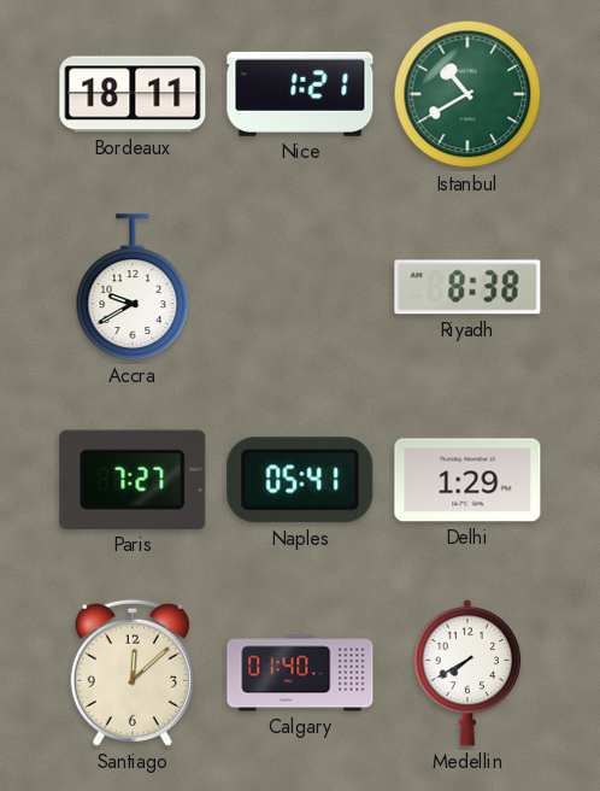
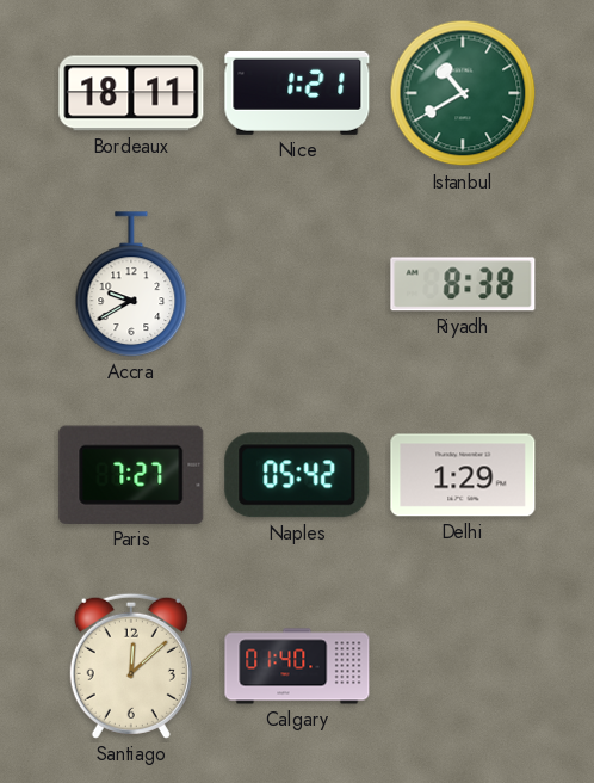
Naples: 05:41 -> 05:42
Medellin: 7:40 -> none
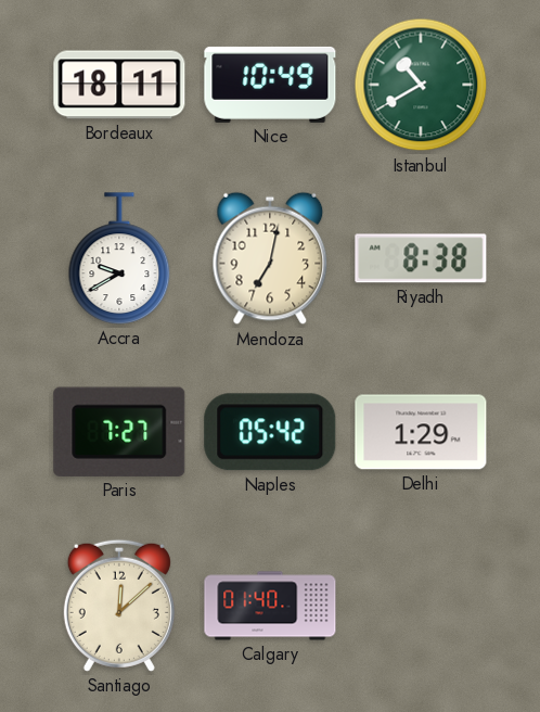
Nice: 1:21 -> 10:49
Mendoza: none -> 7:02
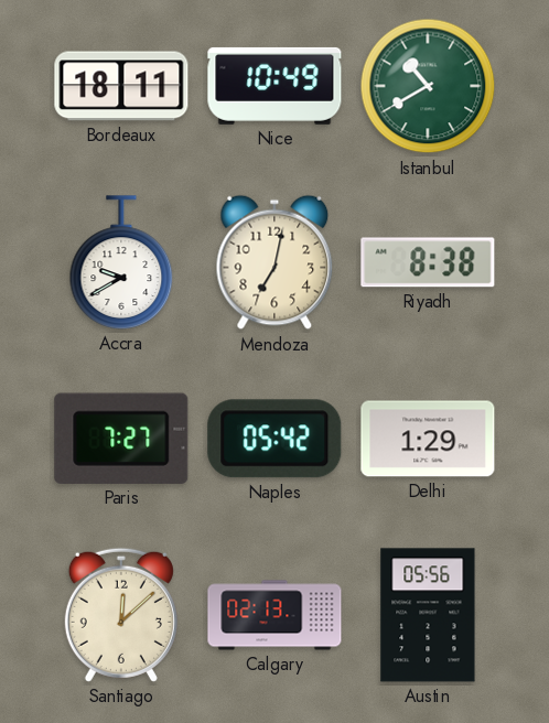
Calgary: 01:40 -> 02:13
Austin: none -> 05:56
